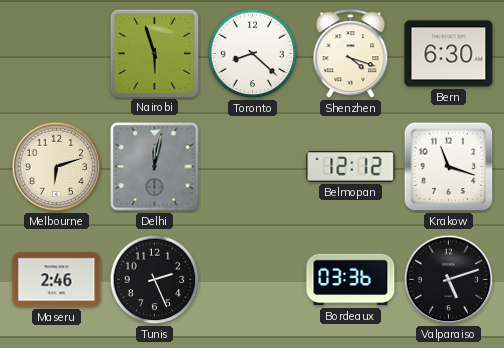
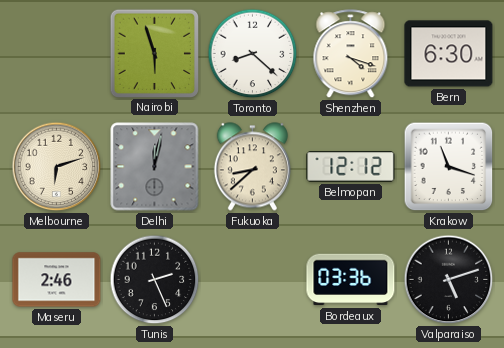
Fukuoka: none -> 8:38
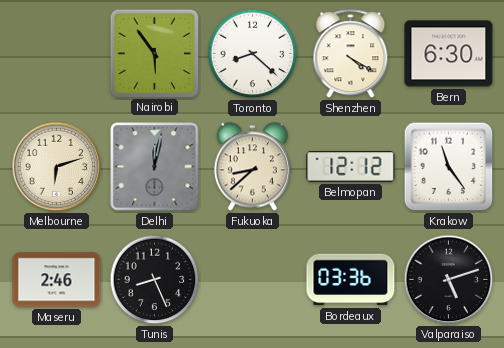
Nairobi: 5:57 -> 5:54
Shenzhen: 4:18 -> 4:20
Krakow: 11:18 -> 11:24
Tunis: 2:26 -> 8:26
